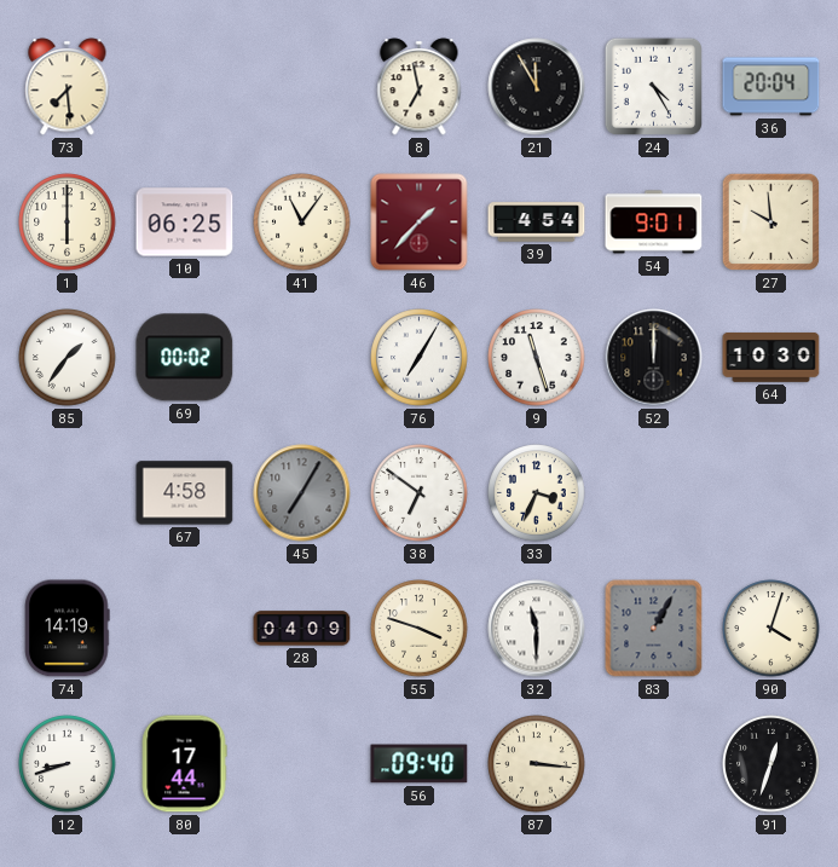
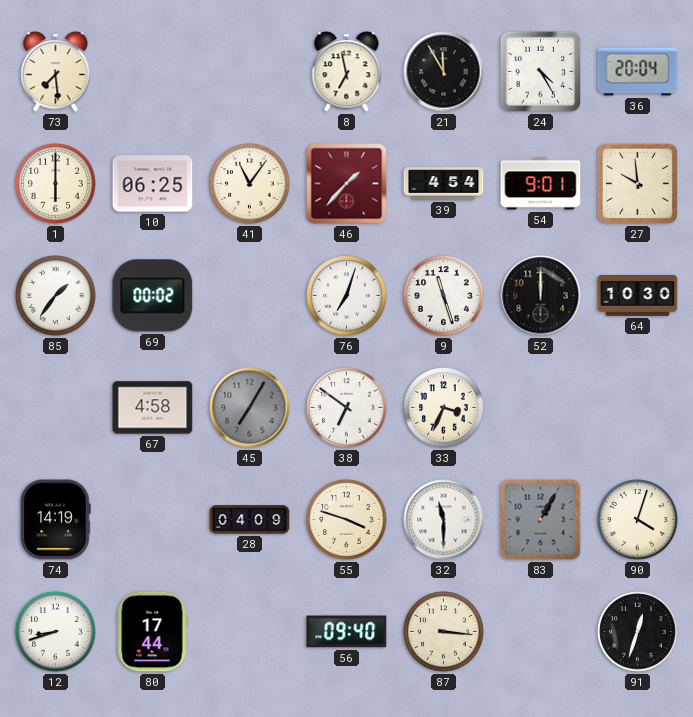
76: 7:05 -> 7:03
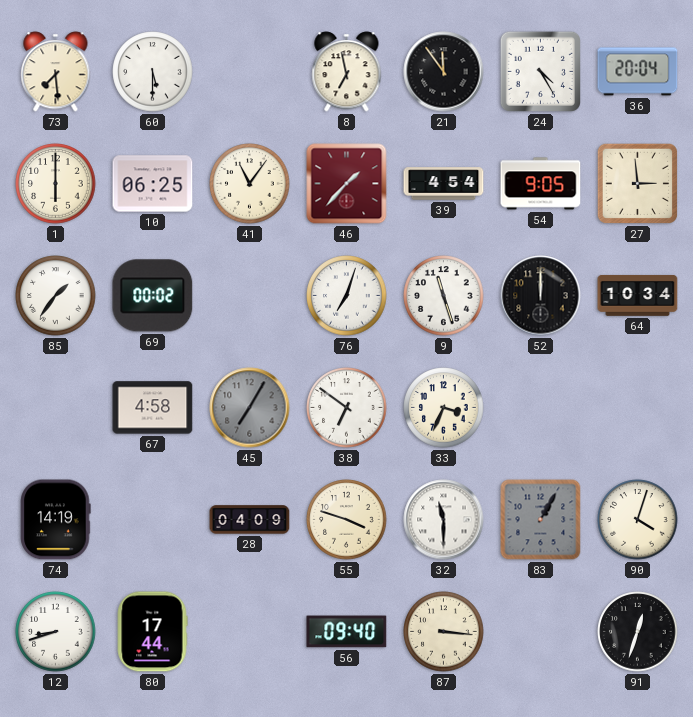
60: none -> 5:30
21: 11:55 -> 11:54
54: 9:01 -> 9:05
27: 9:59 -> 2:59
64: 10:30 -> 10:34
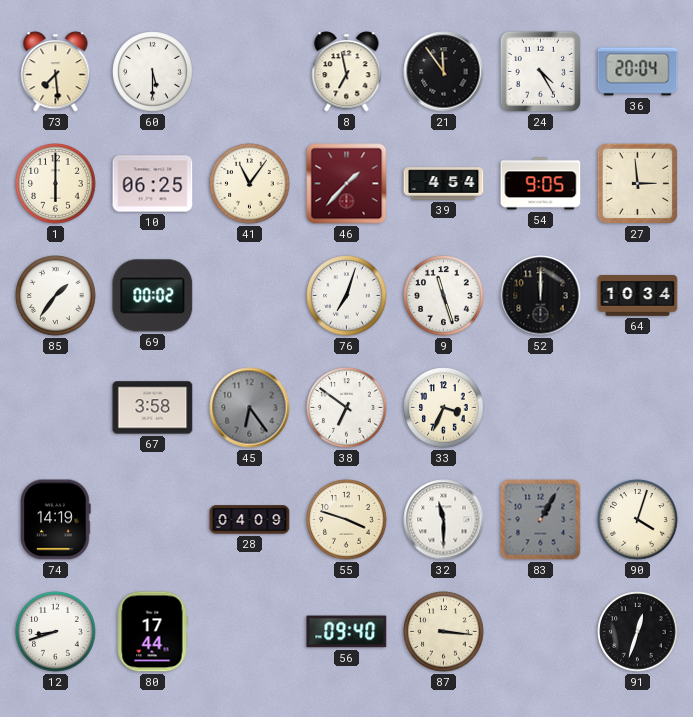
67: 4:58 -> 3:58
45: 7:05 -> 6:24
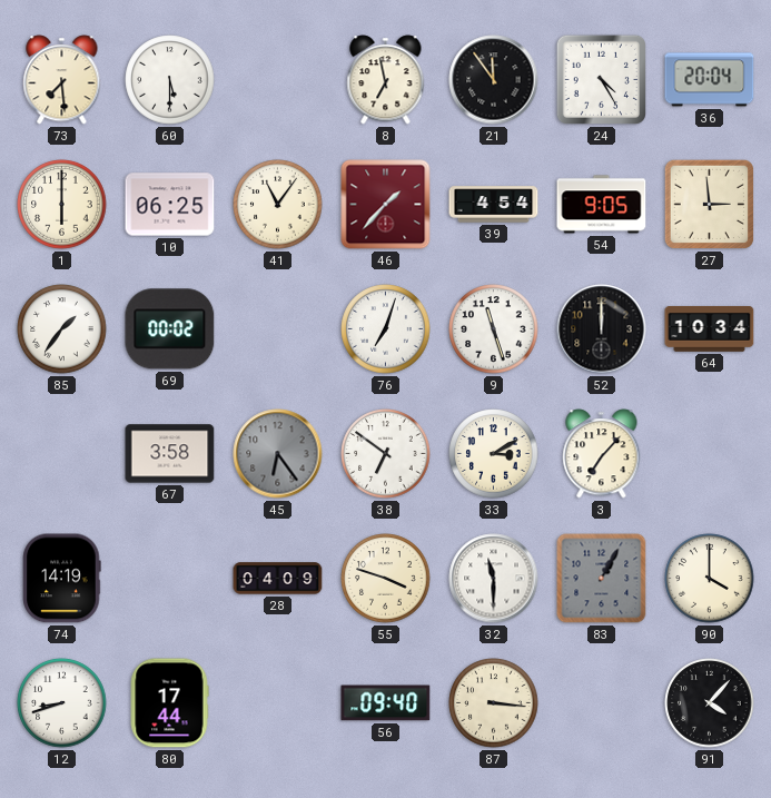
33: 3:34 -> 3:10
3: none -> 7:07
90: 4:03 -> 4:00
91: 12:33 -> 4:07
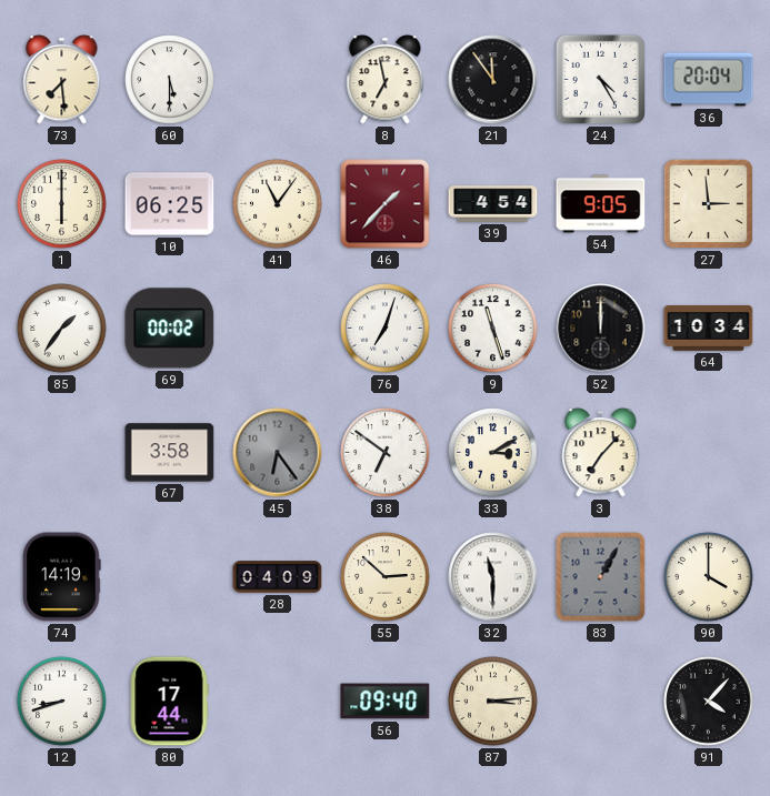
55: 3:48 -> 2:52
87: 3:16 -> 3:14
